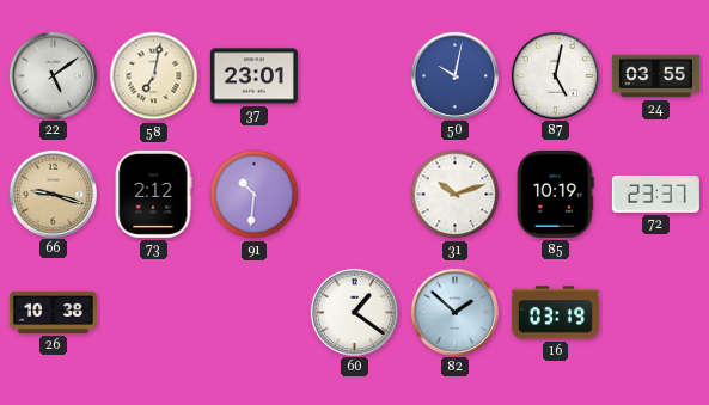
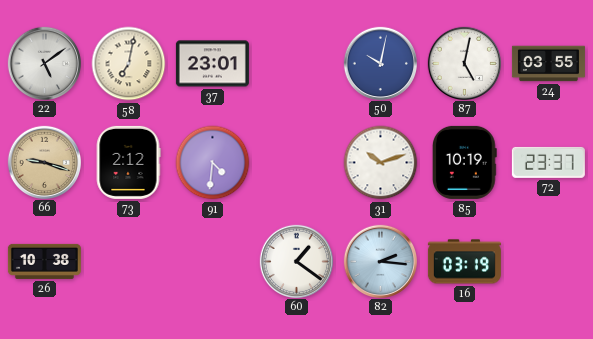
91: 10:31 -> 4:31
82: 1:52 -> 2:16
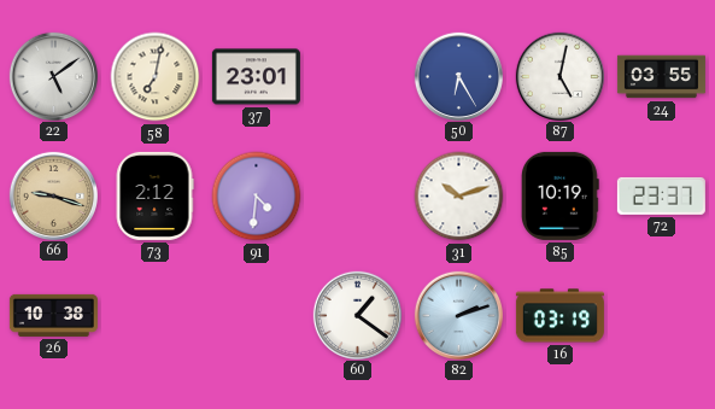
50: 10:02 -> 6:25
82: 2:16 -> 2:12
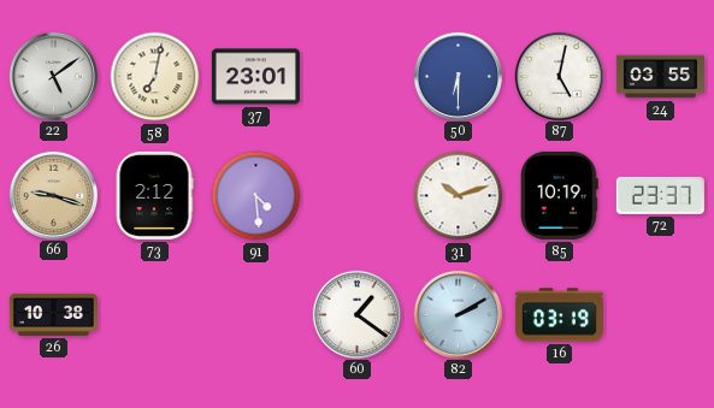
50: 6:25 -> 6:30
91: 4:31 -> 4:29
82: 2:12 -> 2:10
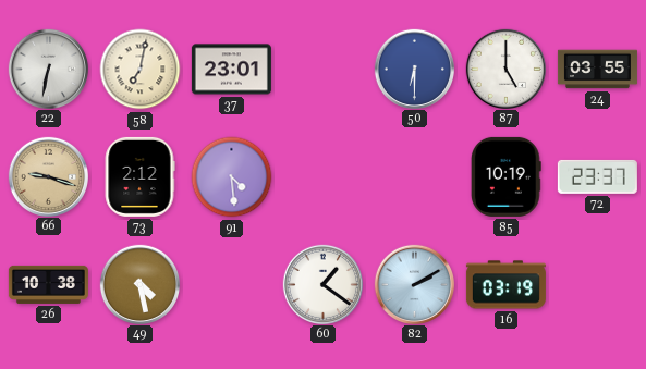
22: 5:09 -> 6:32
87: 5:02 -> 5:00
31: 10:12 -> none
49: none -> 4:28
